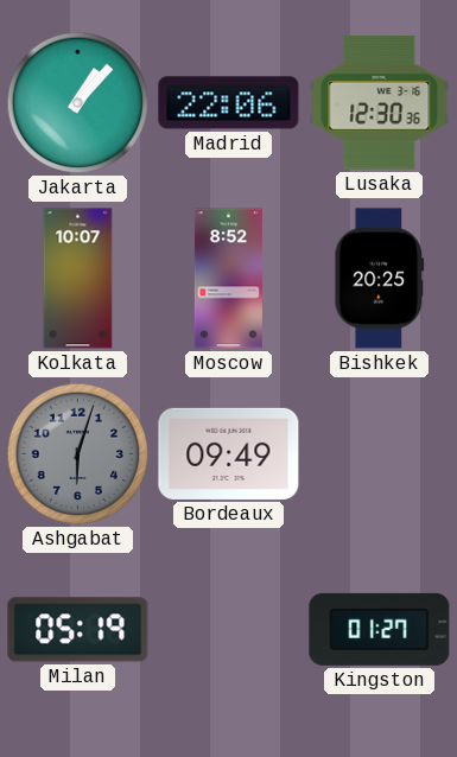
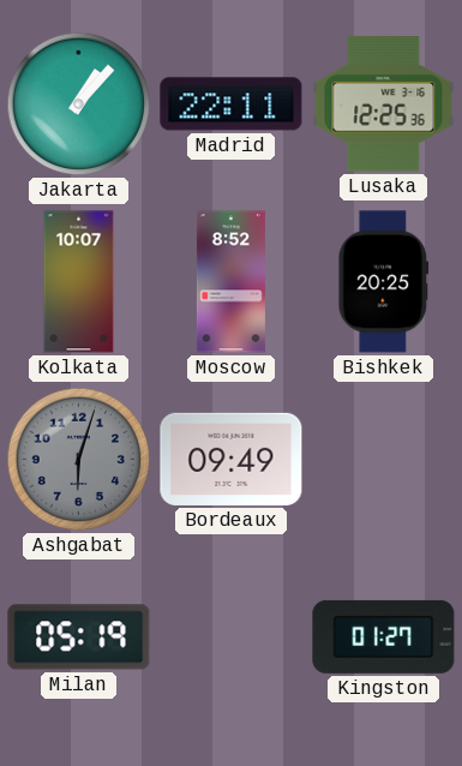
Madrid: 22:06 -> 22:11
Lusaka: 12:30 -> 12:25
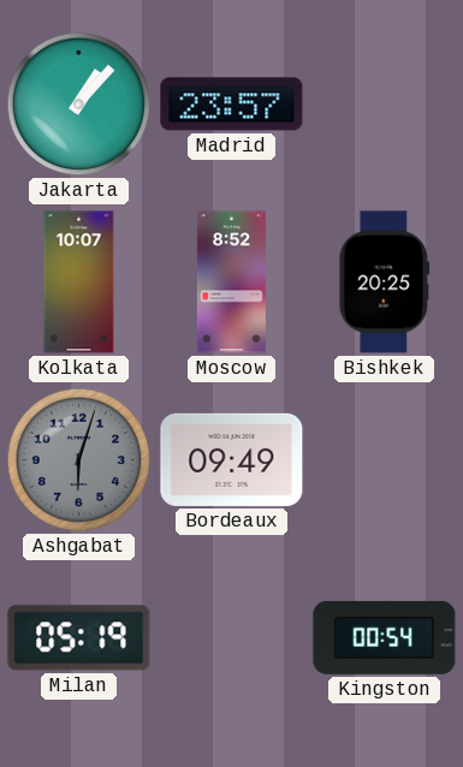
Madrid: 22:11 -> 23:57
Lusaka: 12:25 -> none
Kingston: 01:27 -> 00:54
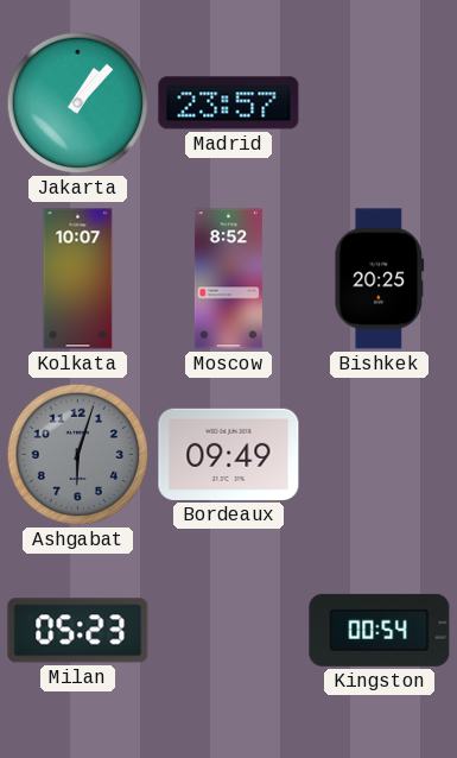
Milan: 05:19 -> 05:23
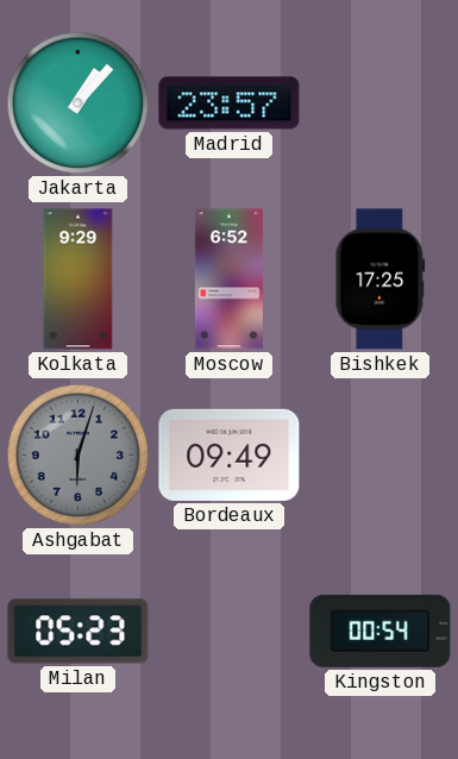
Kolkata: 10:07 -> 9:29
Moscow: 8:52 -> 6:52
Bishkek: 20:25 -> 17:25
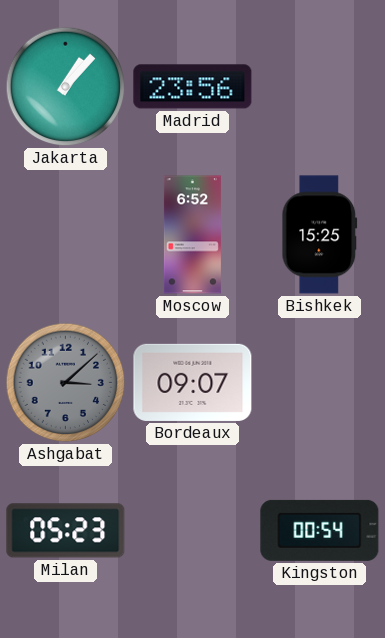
Madrid: 23:57 -> 23:56
Kolkata: 9:29 -> none
Bishkek: 17:25 -> 15:25
Ashgabat: 6:03 -> 3:08
Bordeaux: 09:49 -> 09:07
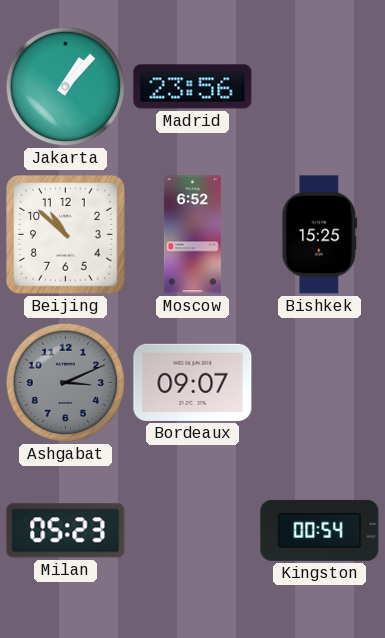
Beijing: none -> 10:52
Ashgabat: 3:08 -> 3:11
